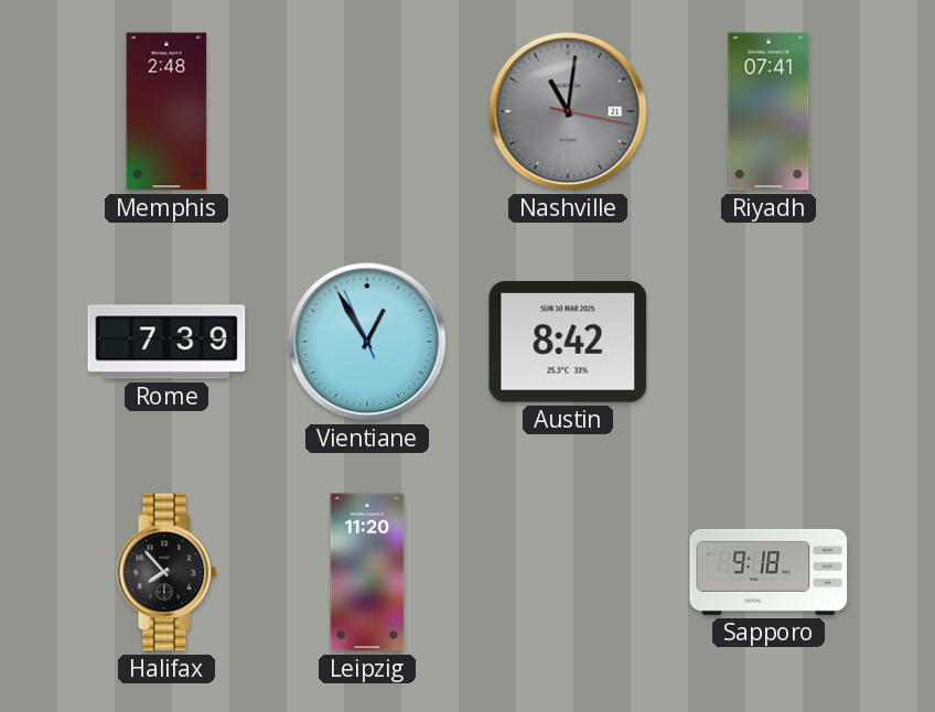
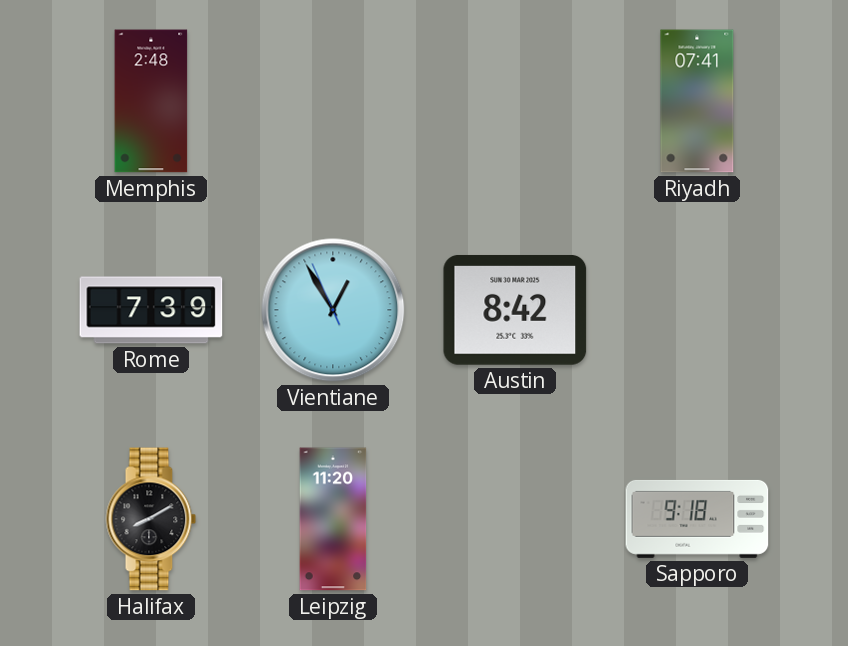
Nashville: 11:01 -> none
Halifax: 7:53 -> 8:10
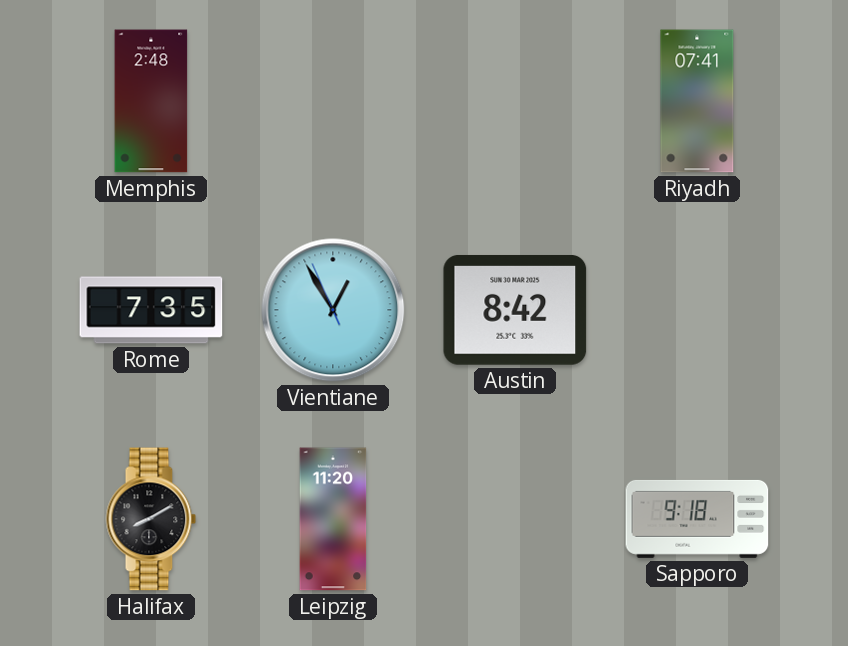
Rome: 7:39 -> 7:35
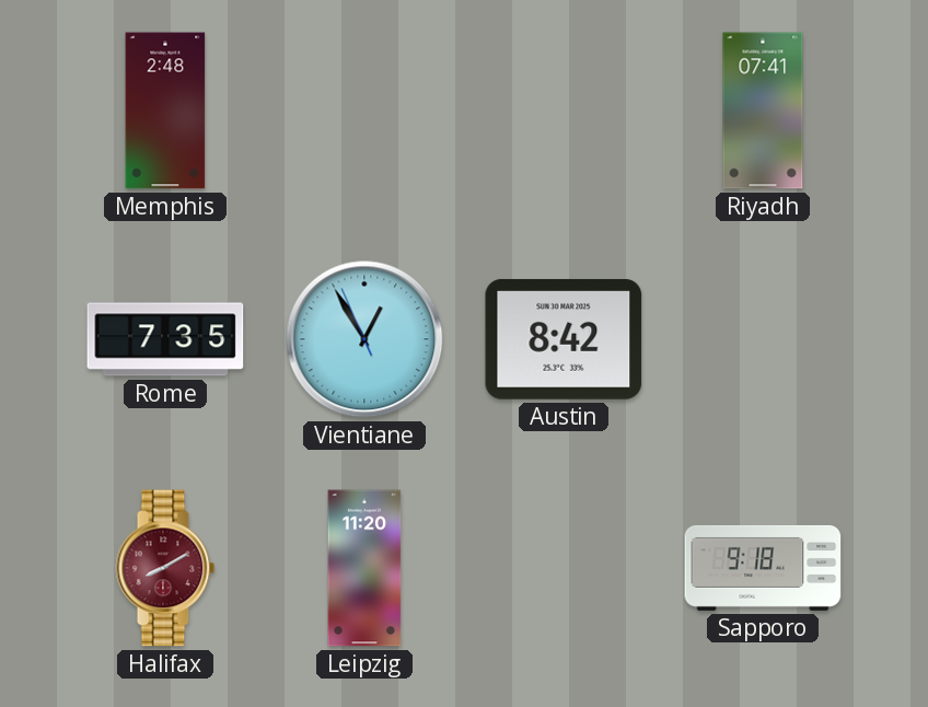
Halifax dial: black -> burgundy
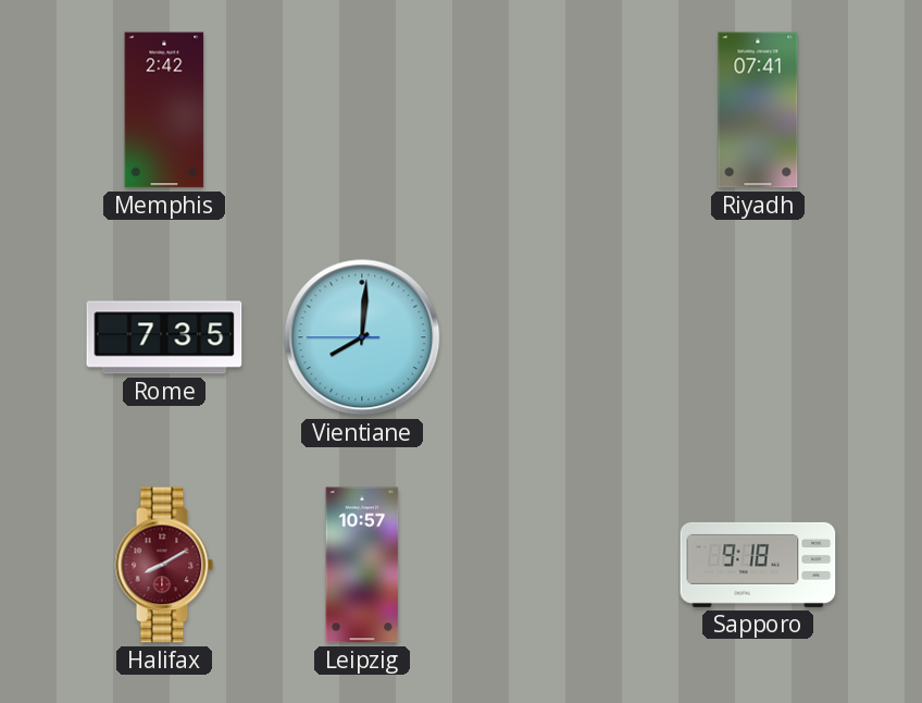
Memphis: 2:48 -> 2:42
Vientiane: 12:54 -> 8:00
Austin: 8:42 -> none
Leipzig: 11:20 -> 10:57
